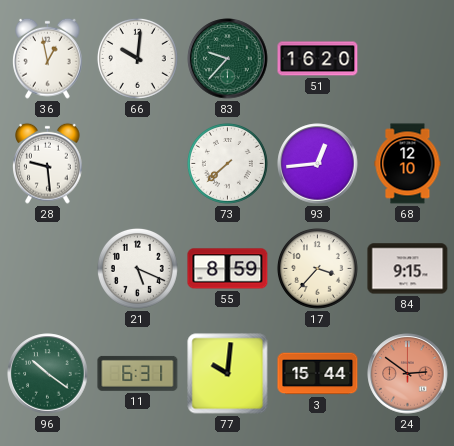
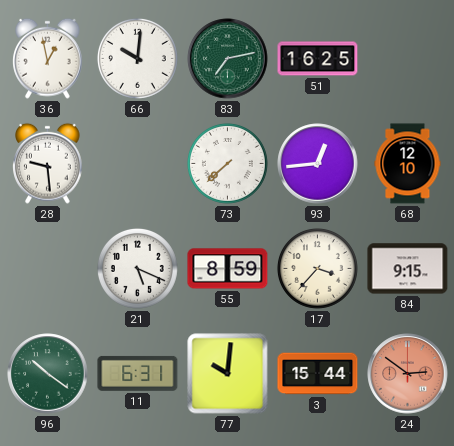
83: 9:37 -> 7:13
51: 16:20 -> 16:25
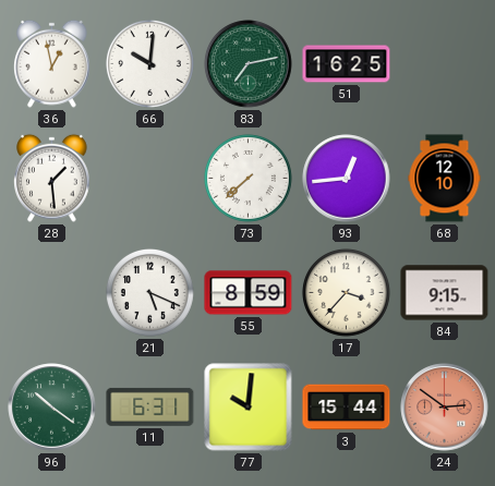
28: 9:29 -> 1:29
